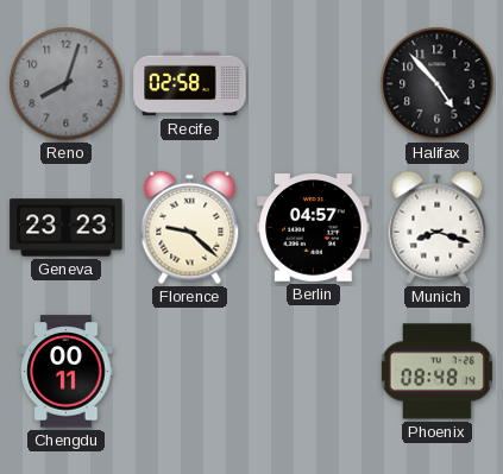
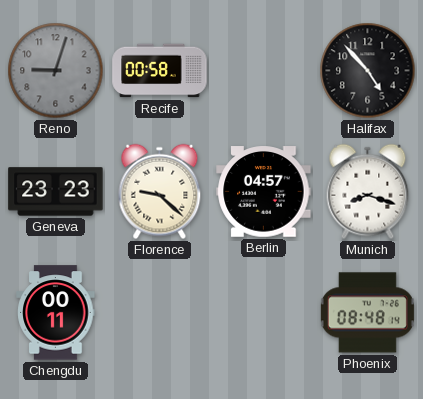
Reno: 8:03 -> 9:03
Recife: 02:58 -> 00:58
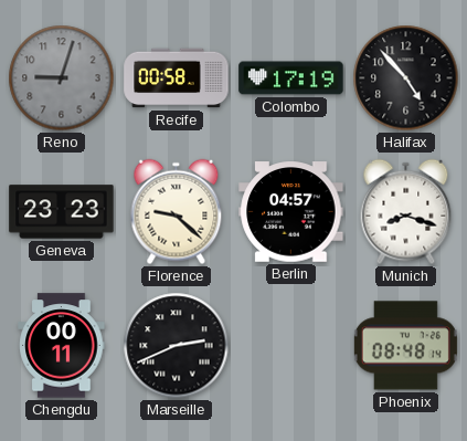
Colombo: none -> 17:19
Marseille: none -> 2:41
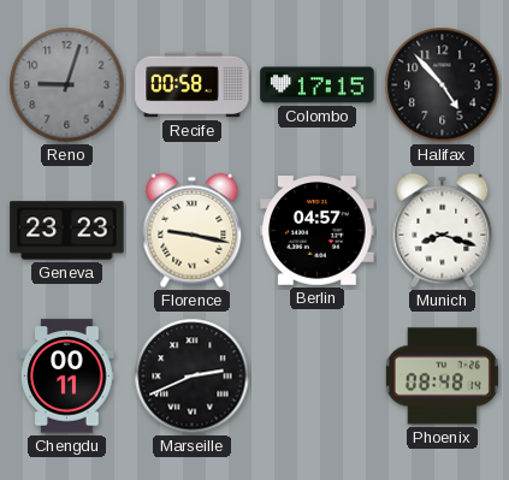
Colombo: 17:19 -> 17:15
Florence: 9:22 -> 9:17
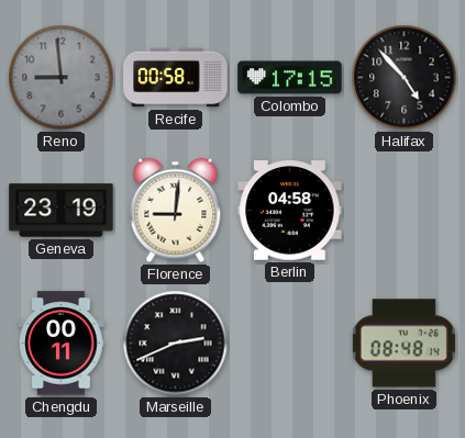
Reno: 9:03 -> 8:59
Geneva: 23:23 -> 23:19
Florence: 9:17 -> 9:01
Berlin: 04:57 -> 04:58
Munich: 8:18 -> none
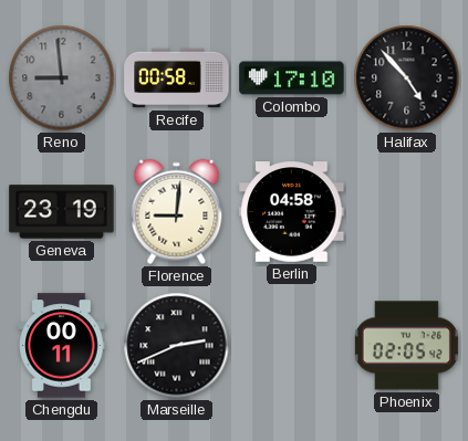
Colombo: 17:15 -> 17:10
Phoenix: 08:48 -> 02:05
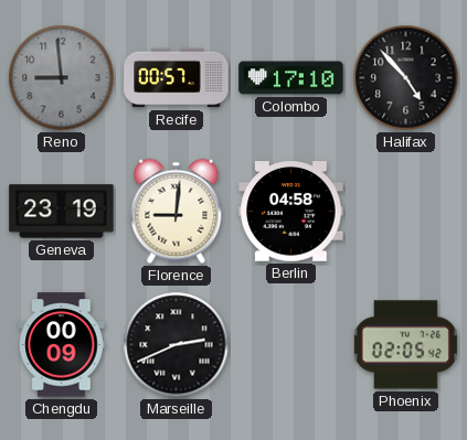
Recife: 00:58 -> 00:57
Chengdu: 00:11 -> 00:09
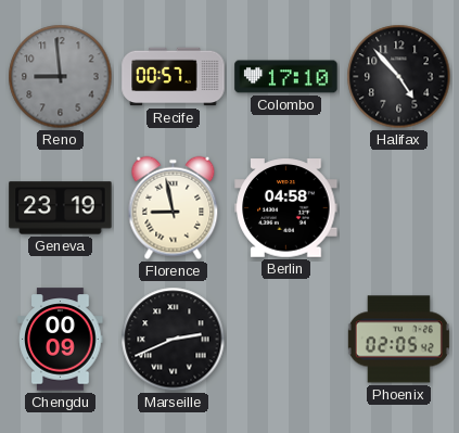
Florence: 9:01 -> 8:58
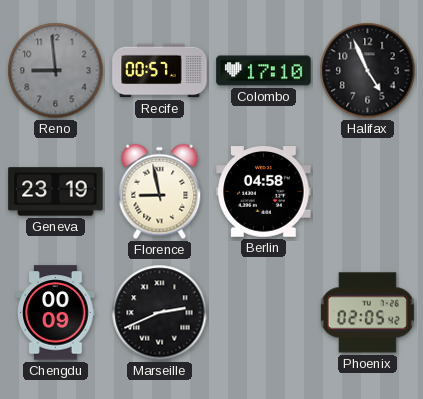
Halifax: 4:53 -> 4:56
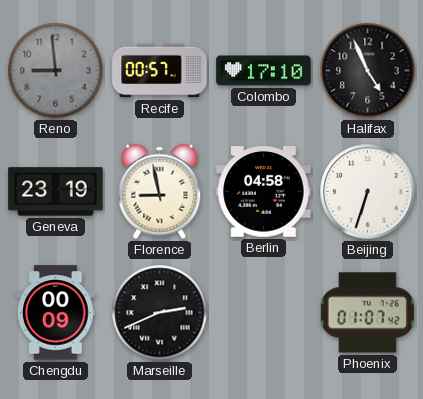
Beijing: none -> 6:33
Phoenix: 02:05 -> 01:07
